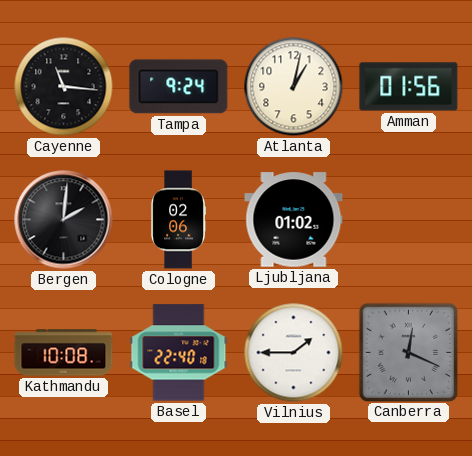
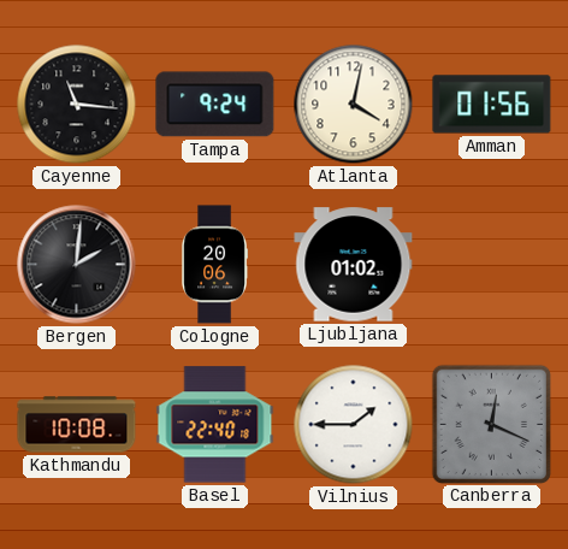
Atlanta: 1:02 -> 4:02
Cologne: 02:06 -> 20:06
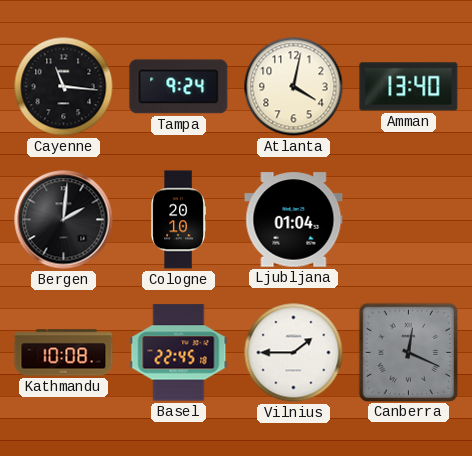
Amman: 01:56 -> 13:40
Cologne: 20:06 -> 20:10
Ljubljana: 01:02 -> 01:04
Basel: 22:40 -> 22:45
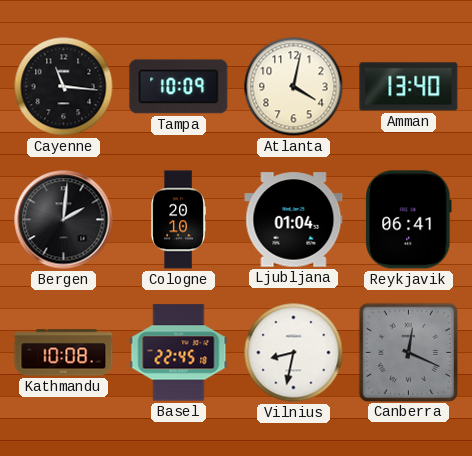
Tampa: 9:24 -> 10:09
Reykjavik: none -> 06:41
Vilnius: 1:45 -> 8:32
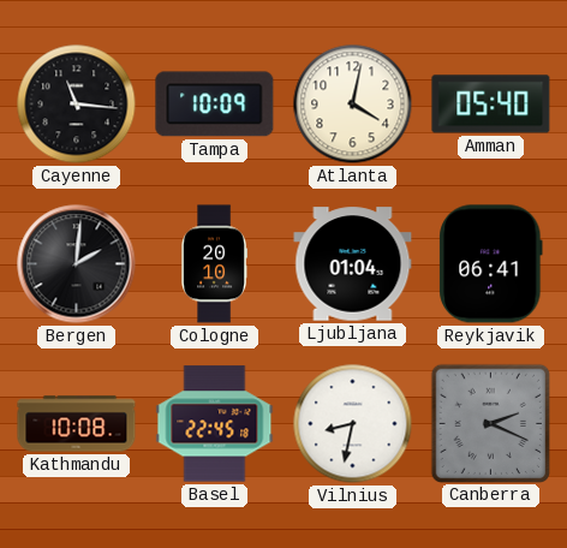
Amman: 13:40 -> 05:40
Canberra: 12:19 -> 2:19
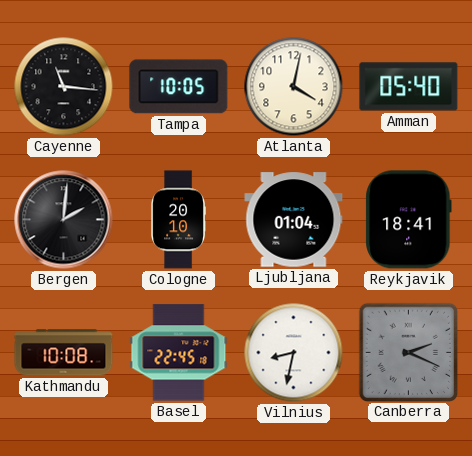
Tampa: 10:09 -> 10:05
Reykjavik: 06:41 -> 18:41
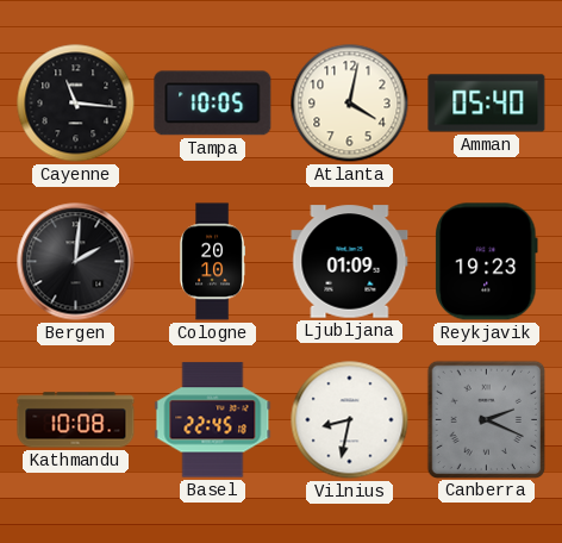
Ljubljana: 01:04 -> 01:09
Reykjavik: 18:41 -> 19:23
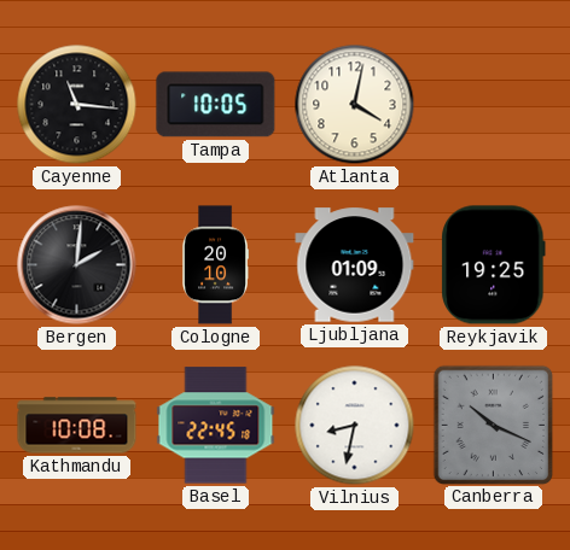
Amman: 05:40 -> none
Reykjavik: 19:23 -> 19:25
Canberra: 2:19 -> 10:19
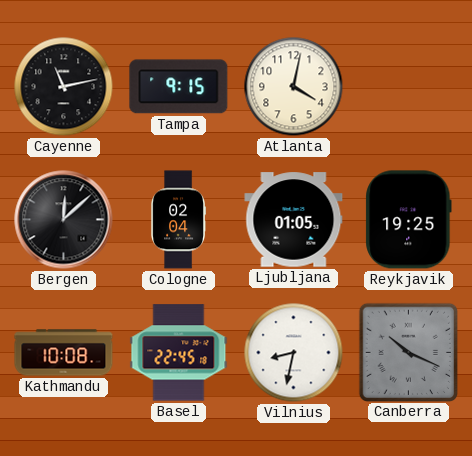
Cayenne: 11:16 -> 11:13
Tampa: 10:05 -> 9:15
Bergen: 2:01 -> 12:08
Cologne: 20:10 -> 02:04
Ljubljana: 01:09 -> 01:05
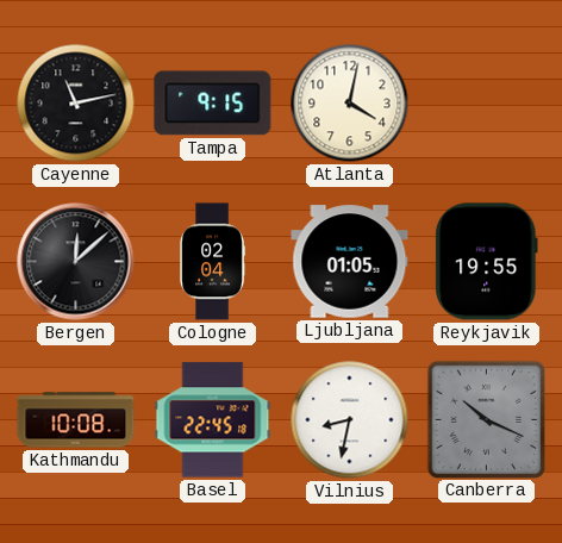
Reykjavik: 19:25 -> 19:55
